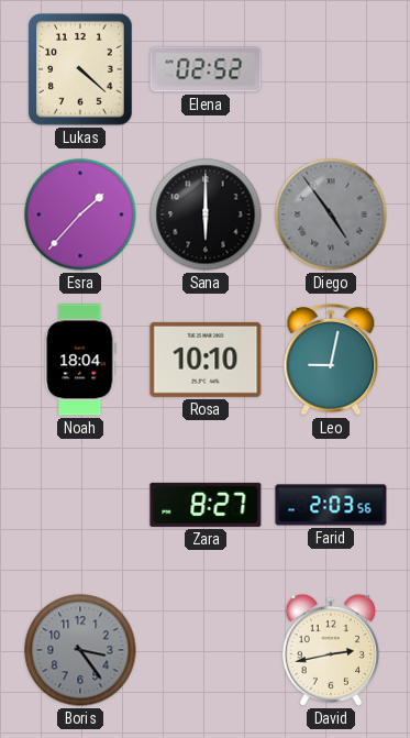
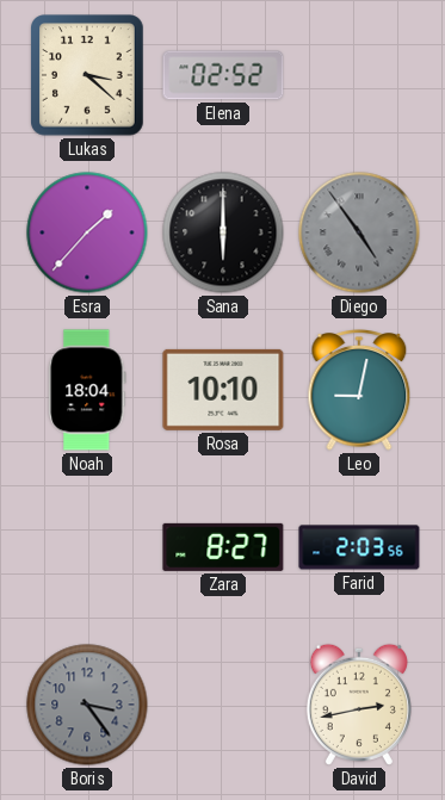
Lukas: 4:22 -> 3:22
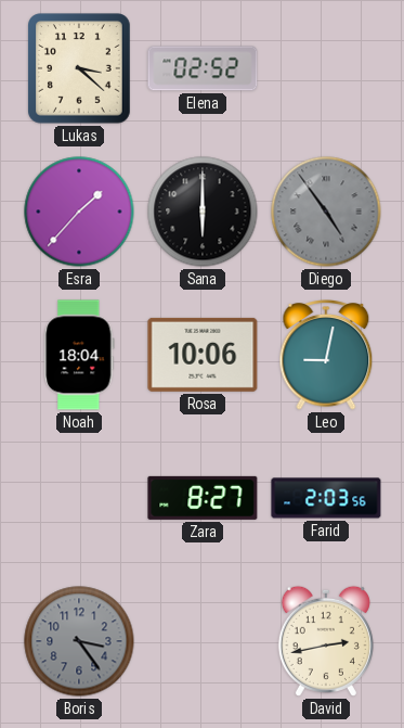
Rosa: 10:10 -> 10:06
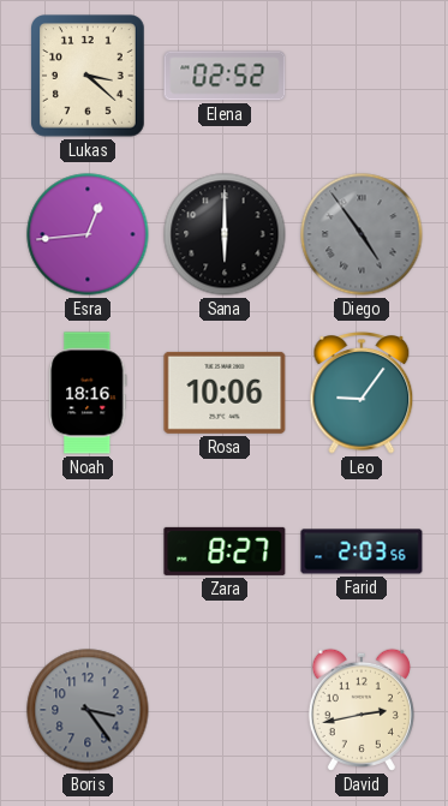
Esra: 1:37 -> 12:44
Noah: 18:04 -> 18:16
Leo: 9:02 -> 9:06
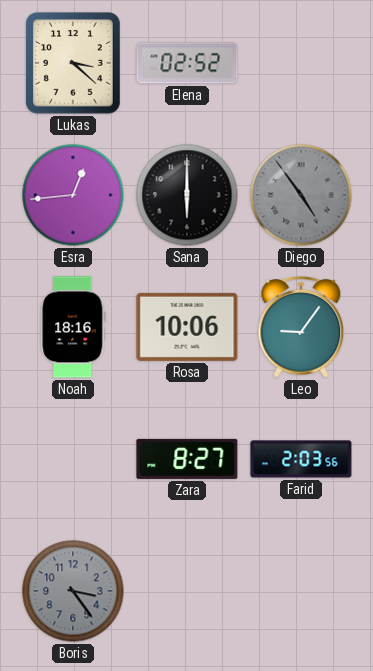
David: 2:43 -> none
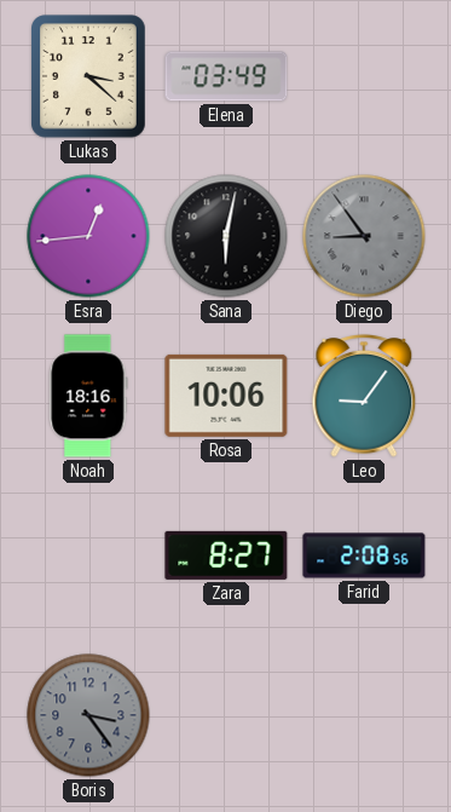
Elena: 02:52 -> 03:49
Sana: 6:00 -> 6:02
Diego: 4:54 -> 8:54
Farid: 2:03 -> 2:08
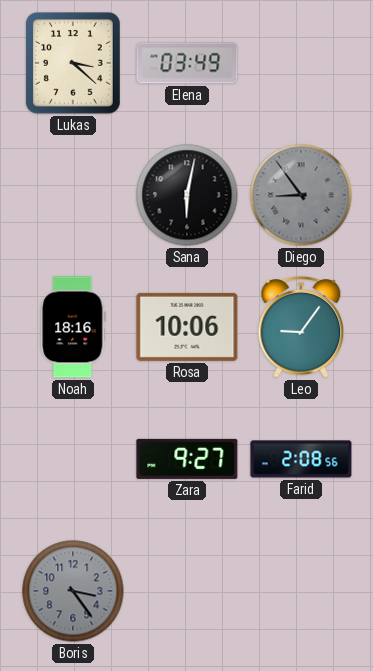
Esra: 12:44 -> none
Zara: 8:27 -> 9:27
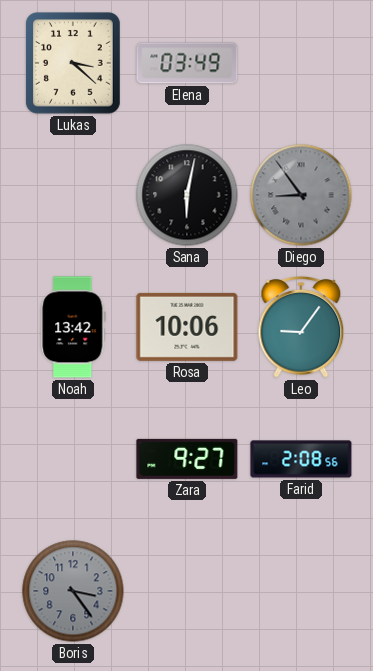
Noah: 18:16 -> 13:42
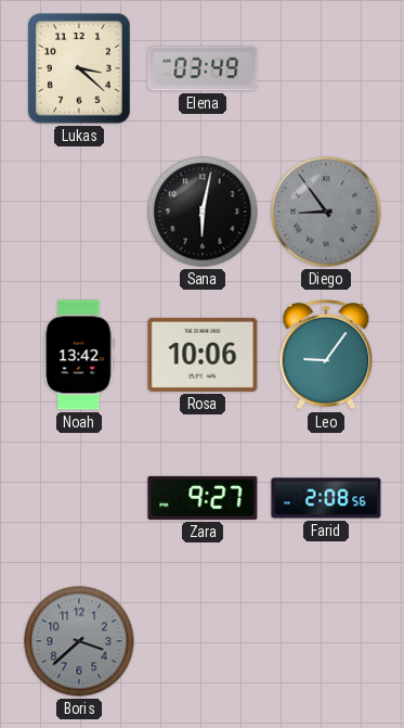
Boris: 3:24 -> 3:38
